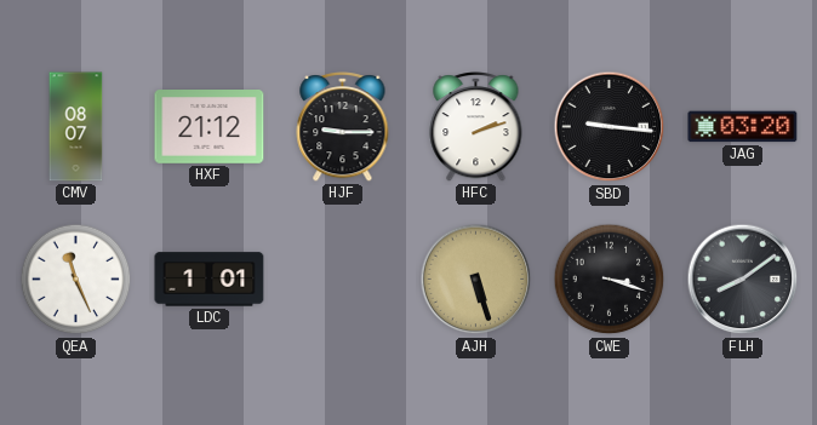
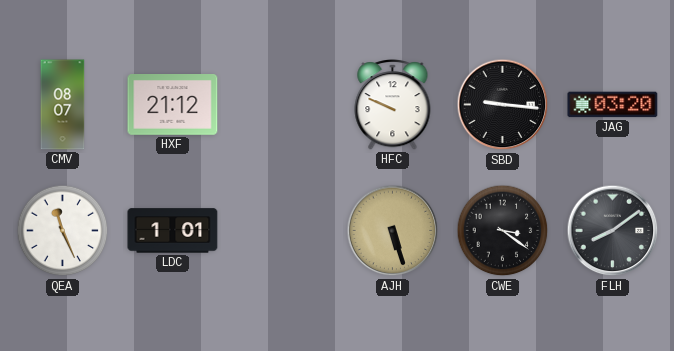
HJF: 9:15 -> none
HFC: 2:12 -> 9:49
CWE: 3:18 -> 3:21
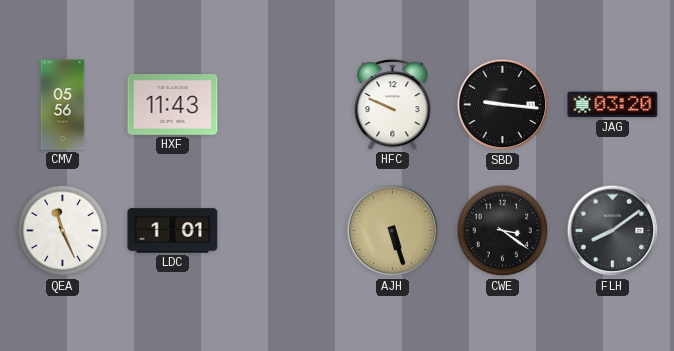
CMV: 08:07 -> 05:56
HXF: 21:12 -> 11:43
